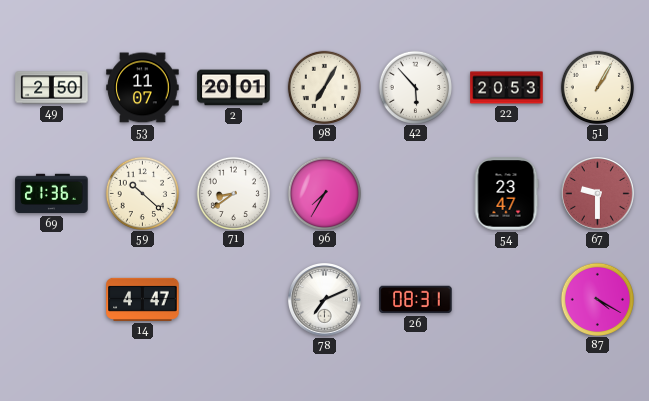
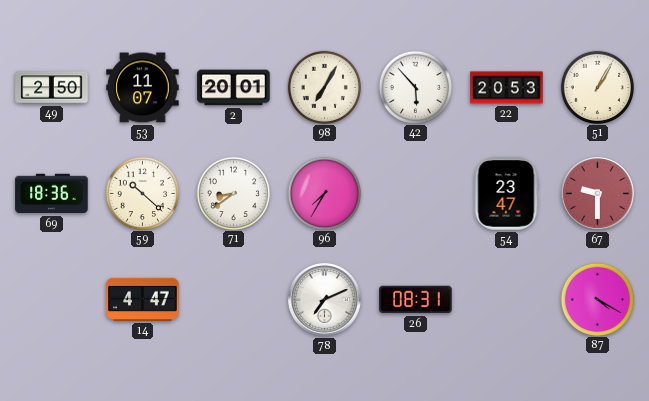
69: 21:36 -> 18:36
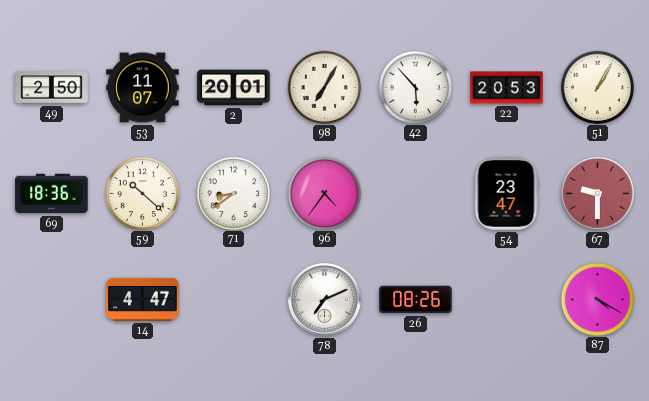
96: 7:35 -> 4:36
26: 08:31 -> 08:26
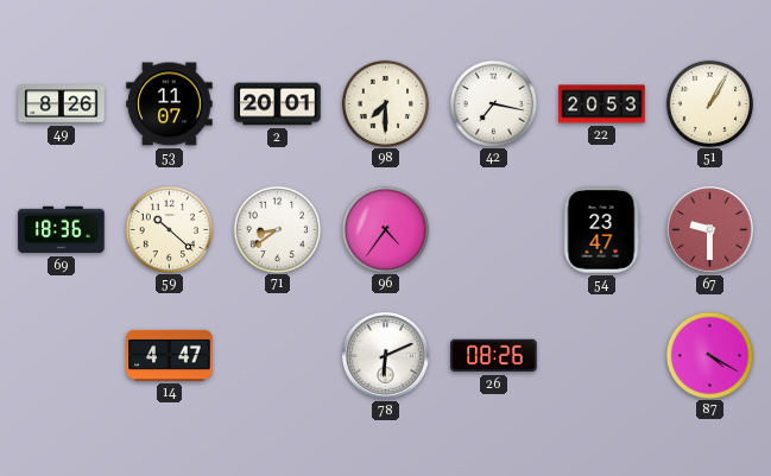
49: 2:50 -> 8:26
98: 7:05 -> 7:30
42: 5:53 -> 7:17
78: 7:11 -> 6:11
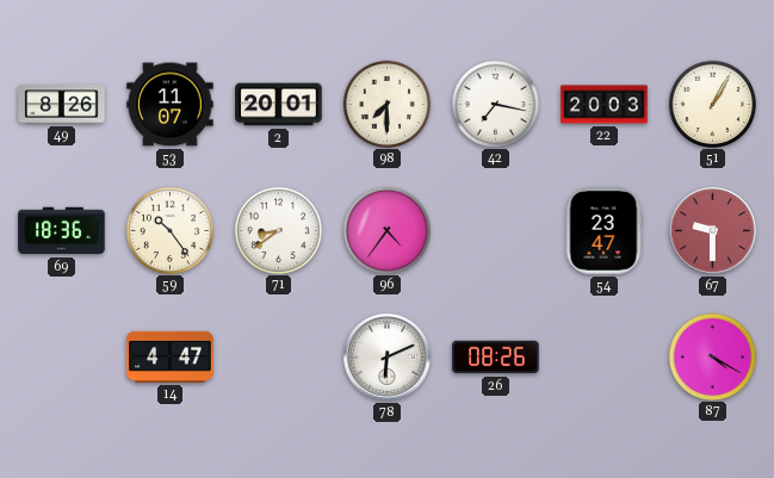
22: 20:53 -> 20:03
59: 10:22 -> 10:24
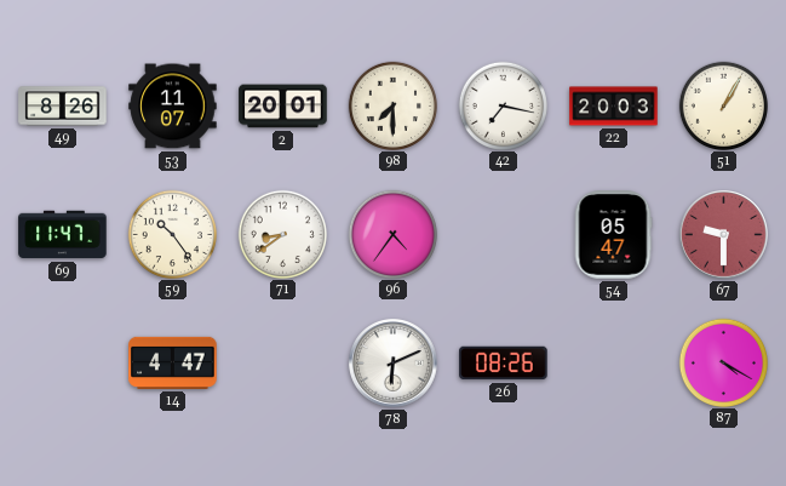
69: 18:36 -> 11:47
54: 23:47 -> 05:47
